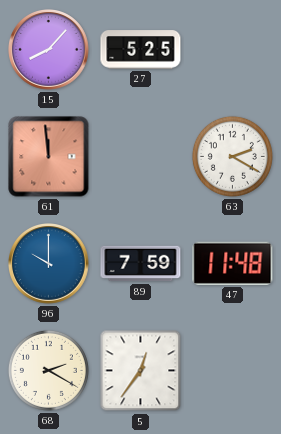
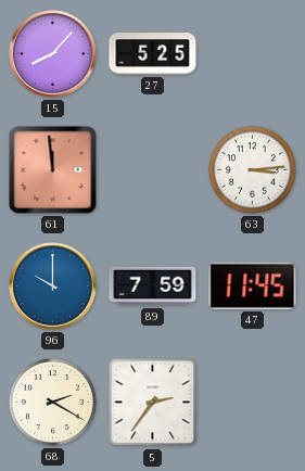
63: 2:20 -> 3:14
47: 11:48 -> 11:45
5: 12:36 -> 2:36
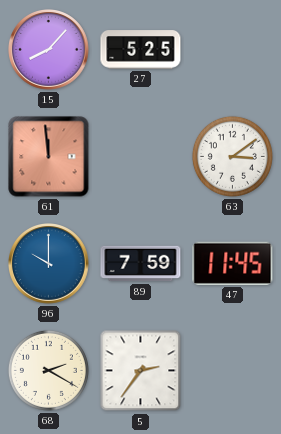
63: 3:14 -> 3:09
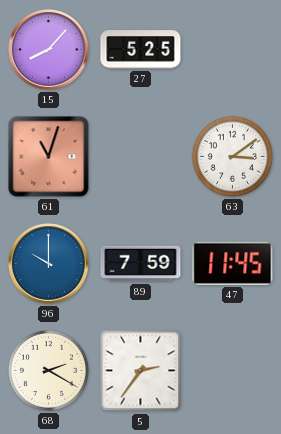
61: 11:59 -> 11:03
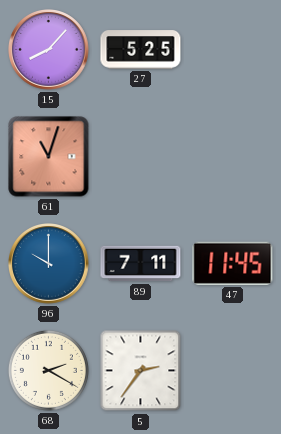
63: 3:09 -> none
89: 7:59 -> 7:11
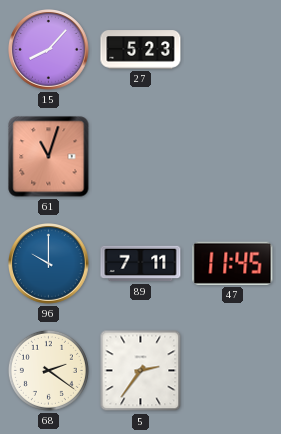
27: 5:25 -> 5:23
68: 2:20 -> 2:21
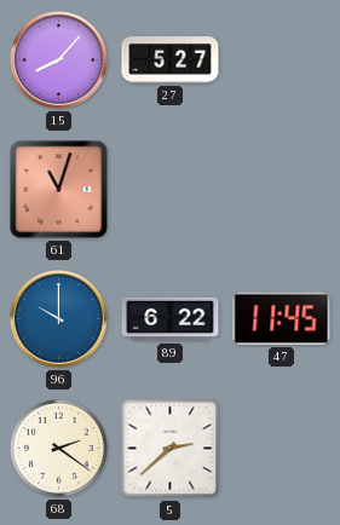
27: 5:23 -> 5:27
89: 7:11 -> 6:22
5: 2:36 -> 2:38
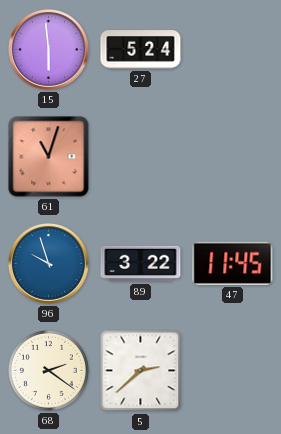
15: 8:07 -> 5:59
27: 5:27 -> 5:24
96: 10:00 -> 9:57
89: 6:22 -> 3:22
